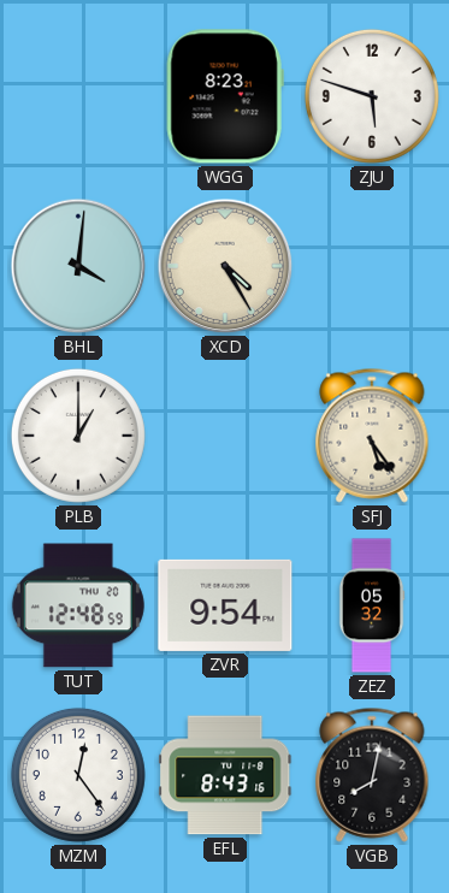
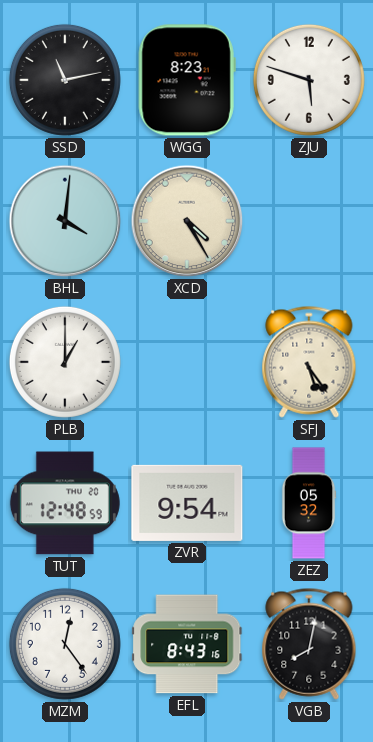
SSD: none -> 11:13
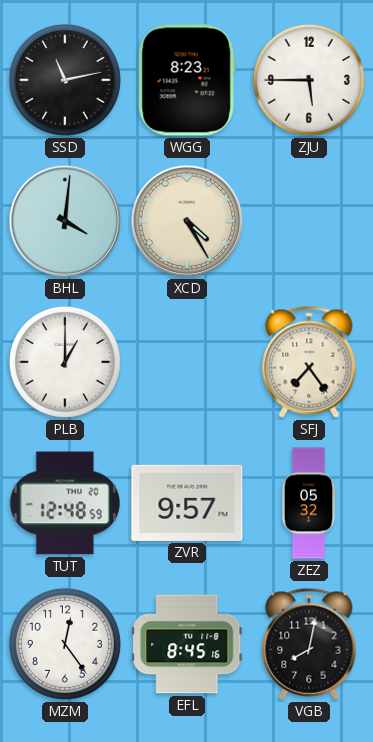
ZJU: 5:48 -> 5:45
SFJ: 5:24 -> 7:24
ZVR: 9:54 -> 9:57
EFL: 8:43 -> 8:45
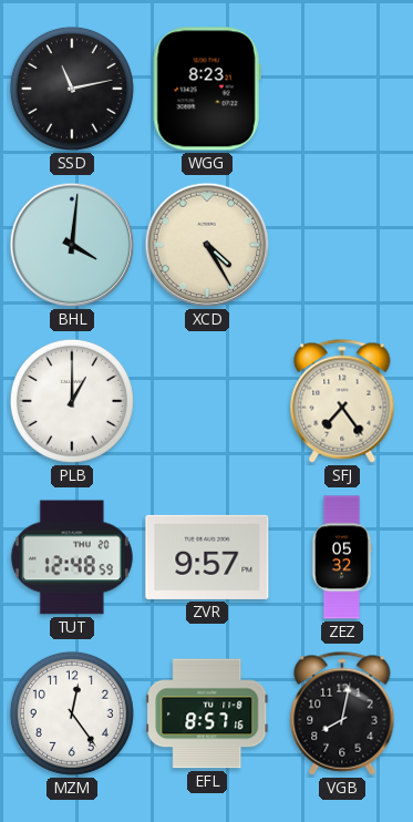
ZJU: 5:45 -> none
EFL: 8:45 -> 8:57
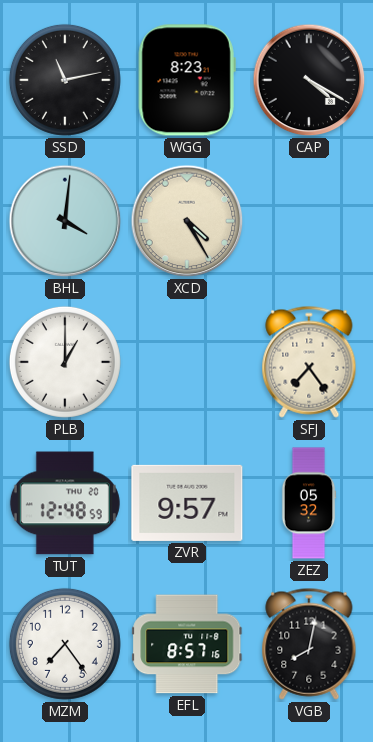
CAP: none -> 4:20
MZM: 12:24 -> 7:24
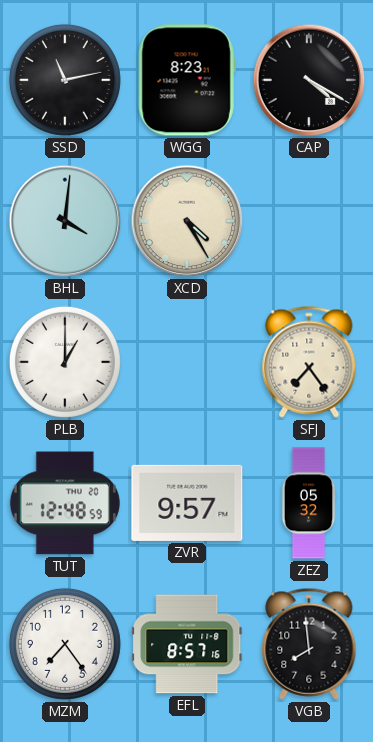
VGB: 8:02 -> 7:59
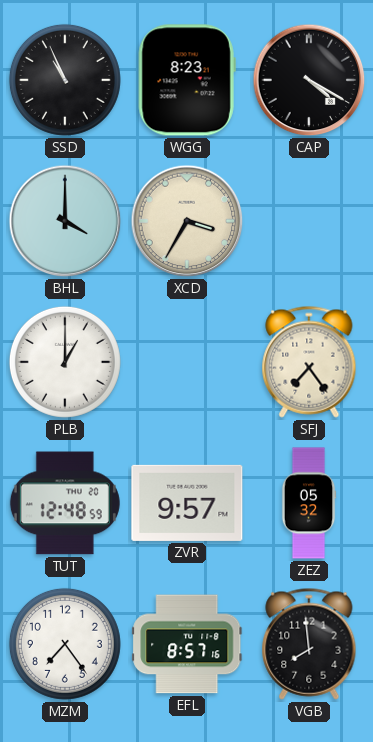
SSD: 11:13 -> 10:56
BHL: 4:01 -> 4:00
XCD: 4:25 -> 3:35
